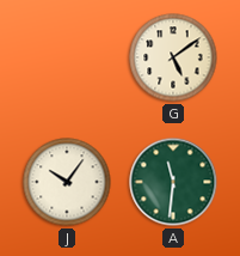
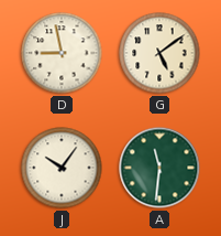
D: none -> 8:58
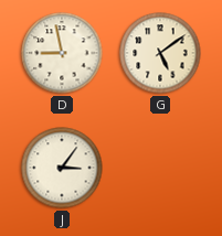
J: 10:06 -> 3:06
A: 11:31 -> none
